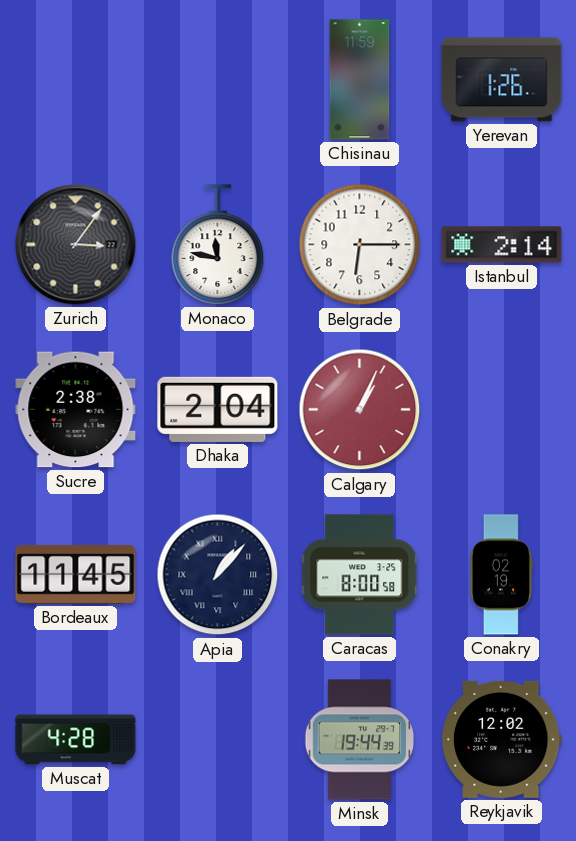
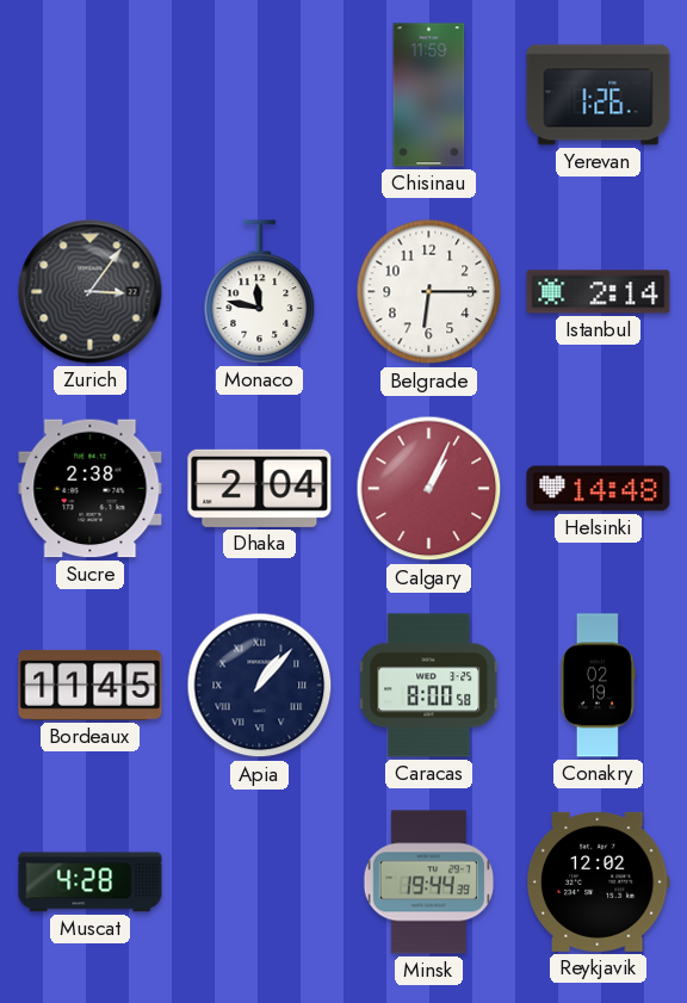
Helsinki: none -> 14:48
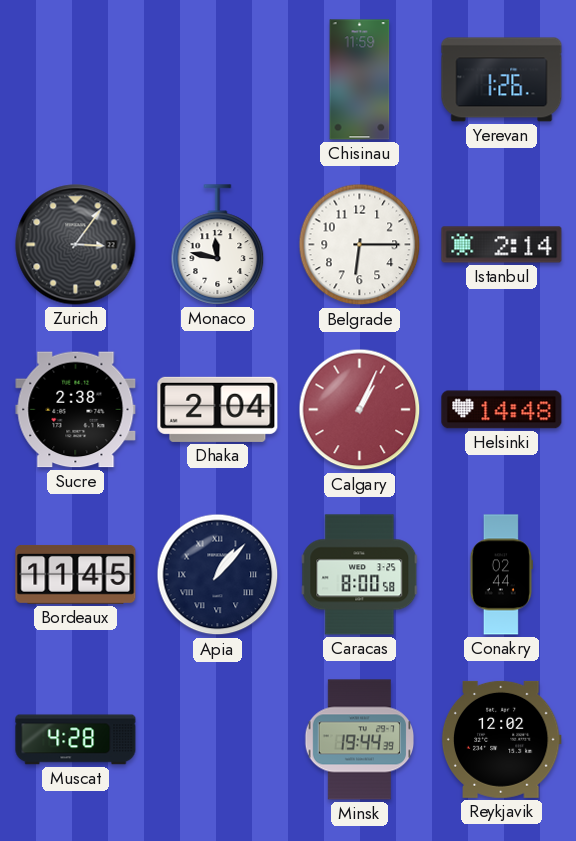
Conakry: 02:19 -> 02:44
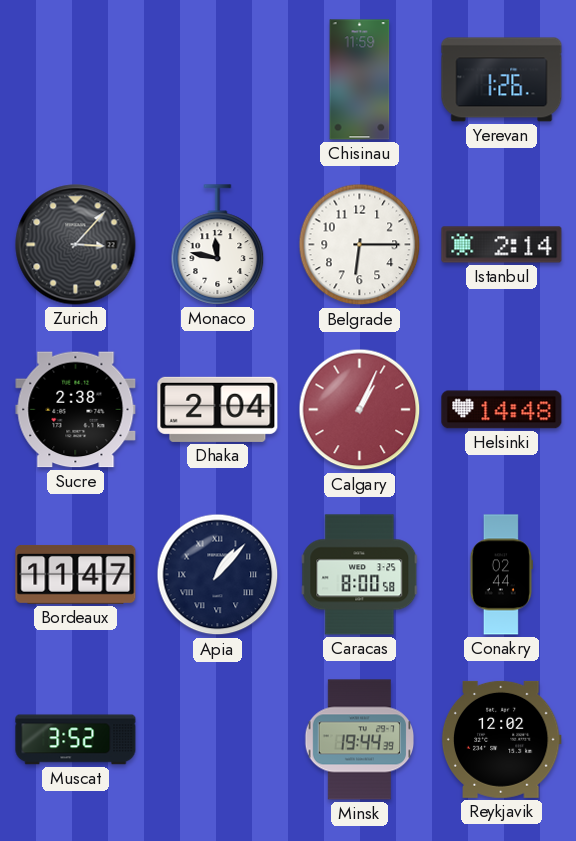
Zurich: 3:06 -> 3:07
Bordeaux: 11:45 -> 11:47
Muscat: 4:28 -> 3:52
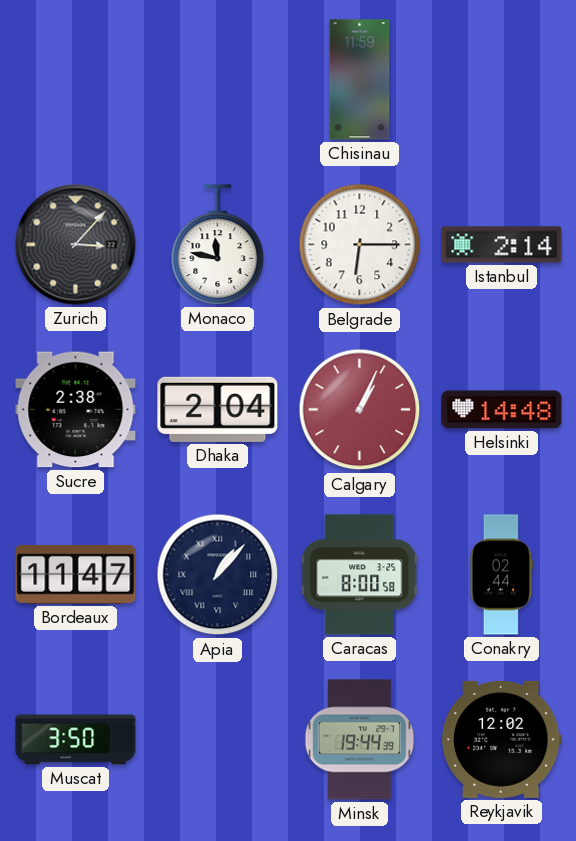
Yerevan: 1:26 -> none
Muscat: 3:52 -> 3:50
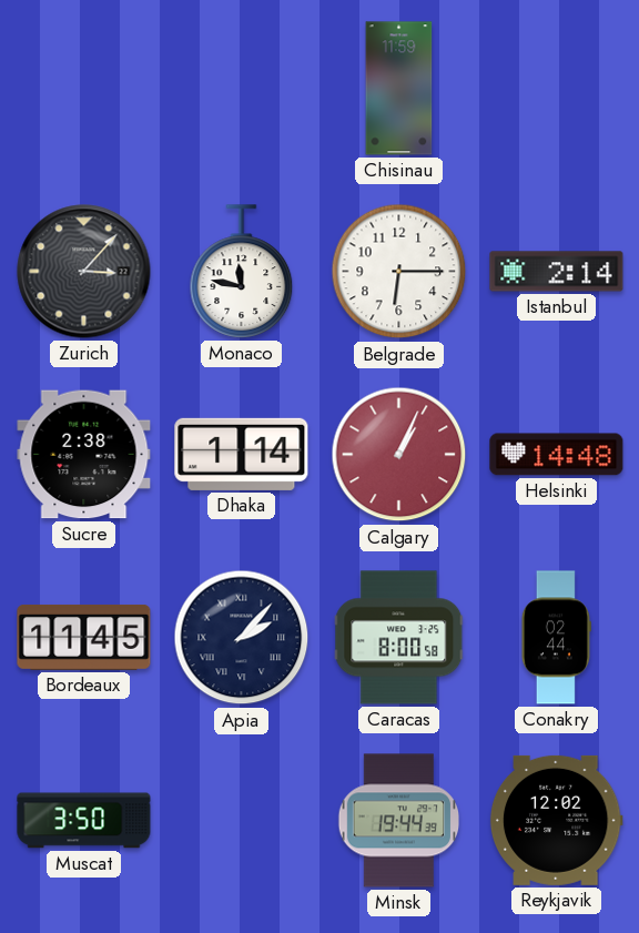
Dhaka: 2:04 -> 1:14
Bordeaux: 11:47 -> 11:45
Apia: 1:07 -> 2:07
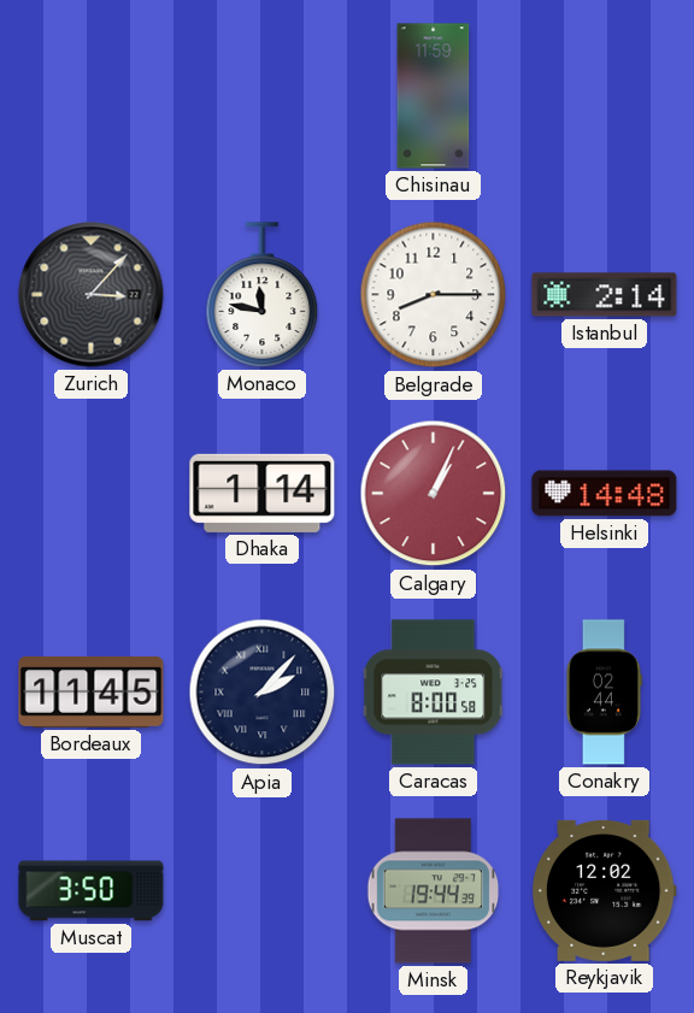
Belgrade: 6:15 -> 8:15
Sucre: 2:38 -> none
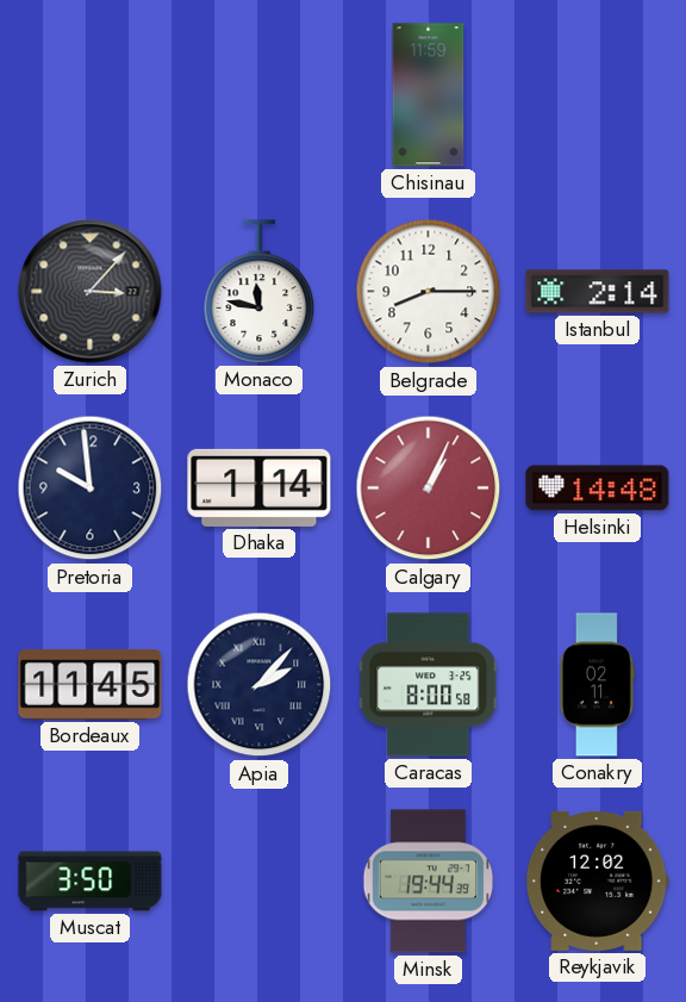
Pretoria: none -> 9:59
Conakry: 02:44 -> 02:11
